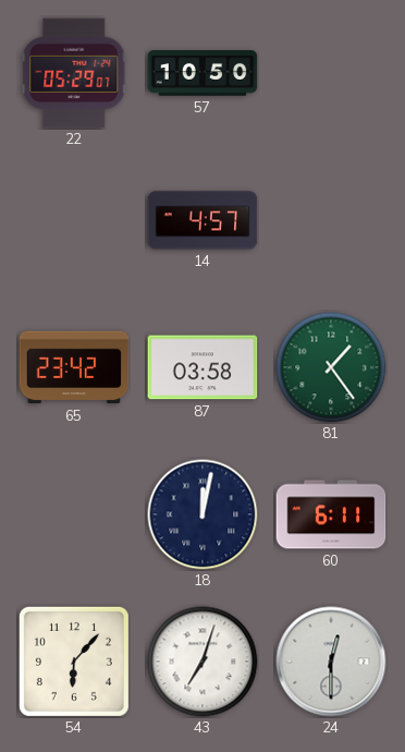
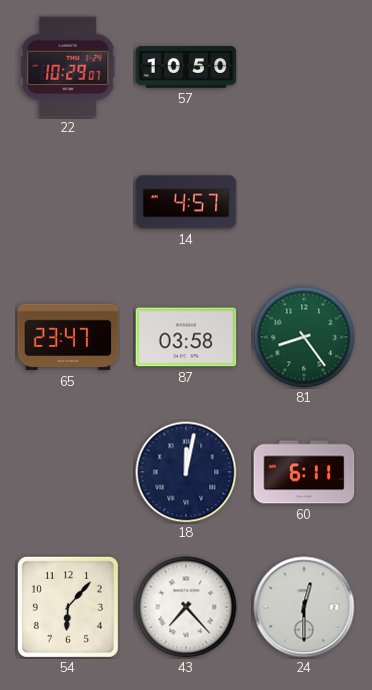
22: 05:29 -> 10:29
65: 23:42 -> 23:47
81: 1:24 -> 8:24
43: 7:03 -> 7:23
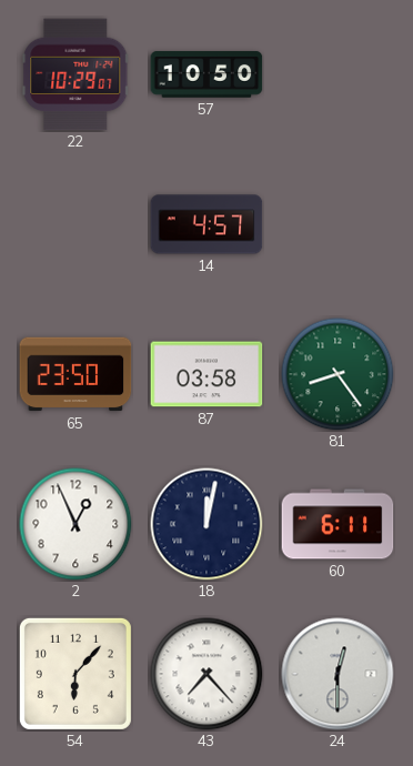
65: 23:47 -> 23:50
2: none -> 12:56
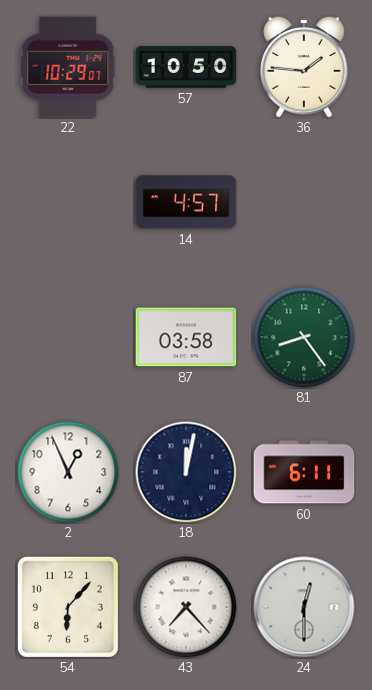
36: none -> 1:46
65: 23:50 -> none
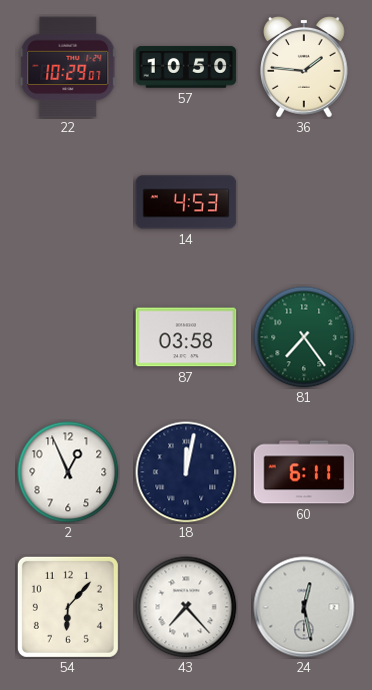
14: 4:57 -> 4:53
81: 8:24 -> 7:24
24: 12:30 -> 12:28
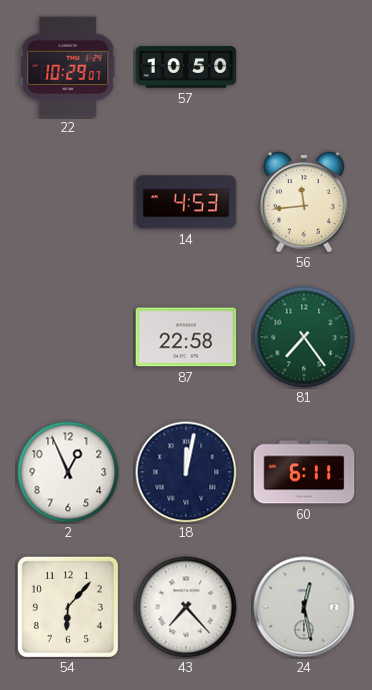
36: 1:46 -> none
56: none -> 11:44
87: 03:58 -> 22:58
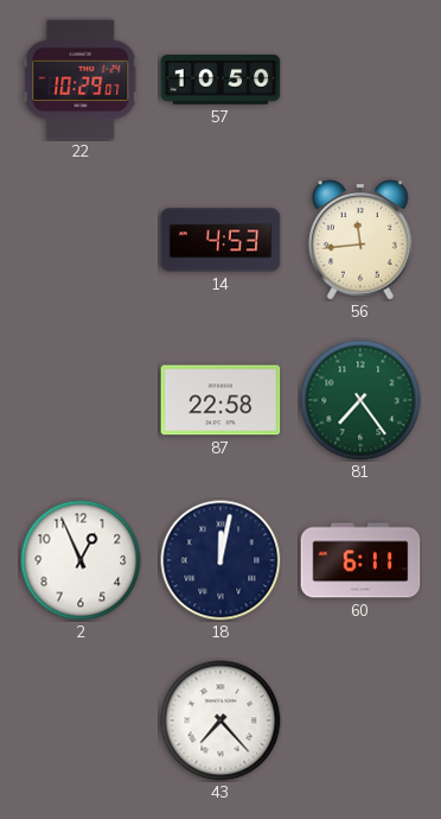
54: 6:07 -> none
24: 12:28 -> none
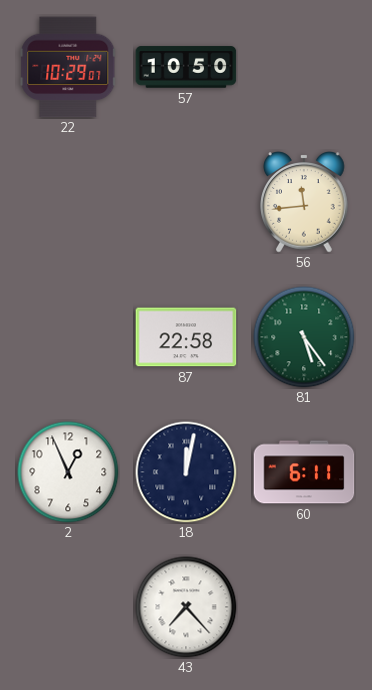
14: 4:53 -> none
81: 7:24 -> 5:24
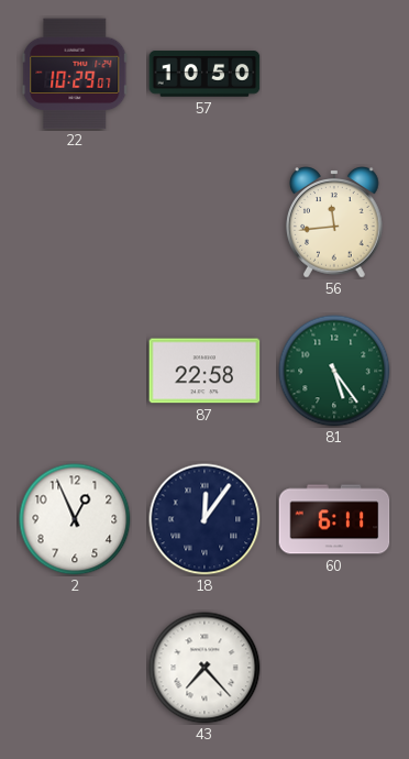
18: 12:02 -> 12:06
